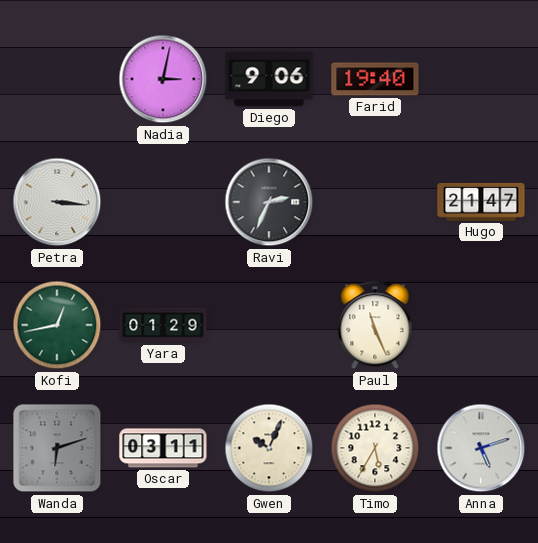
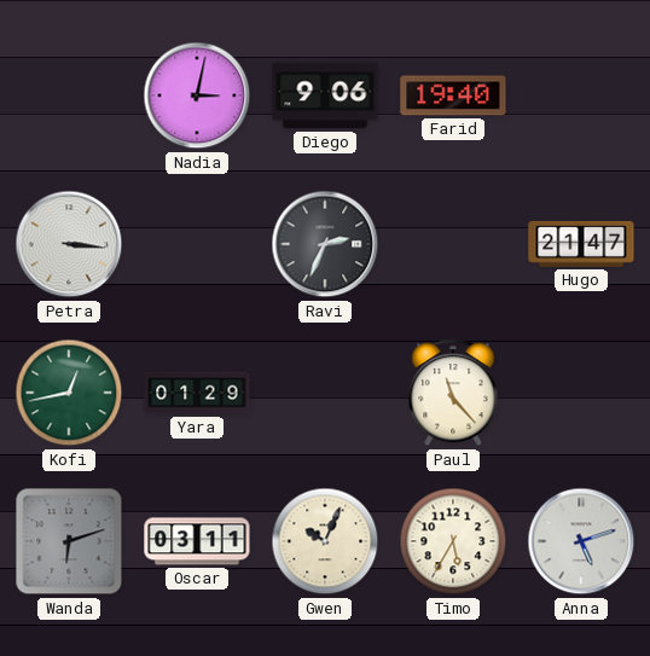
Paul: 11:26 -> 11:23
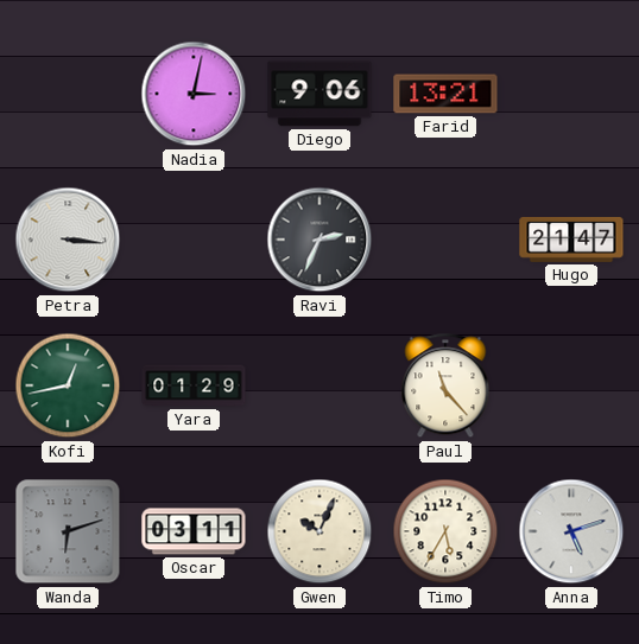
Farid: 19:40 -> 13:21
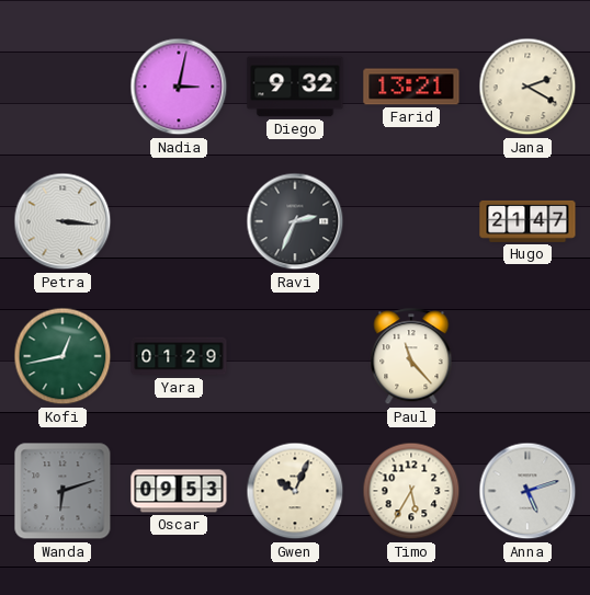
Diego: 9:06 -> 9:32
Jana: none -> 2:20
Oscar: 03:11 -> 09:53
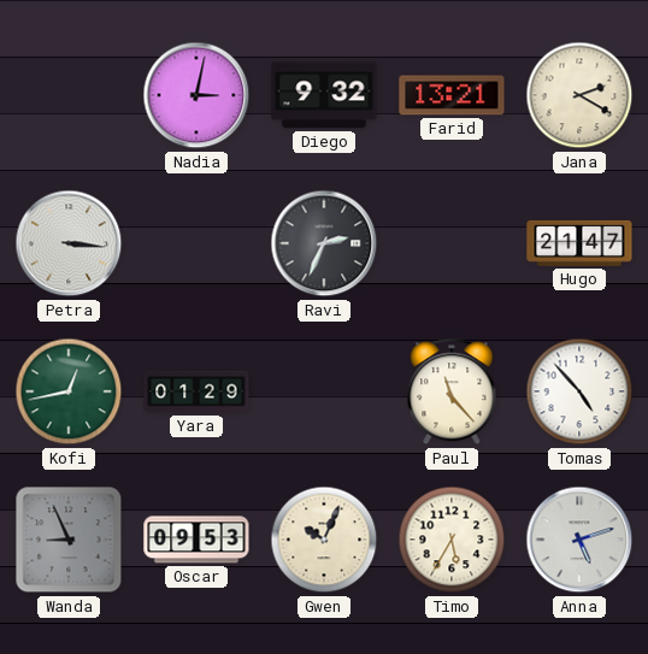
Tomas: none -> 4:53
Wanda: 6:12 -> 8:56
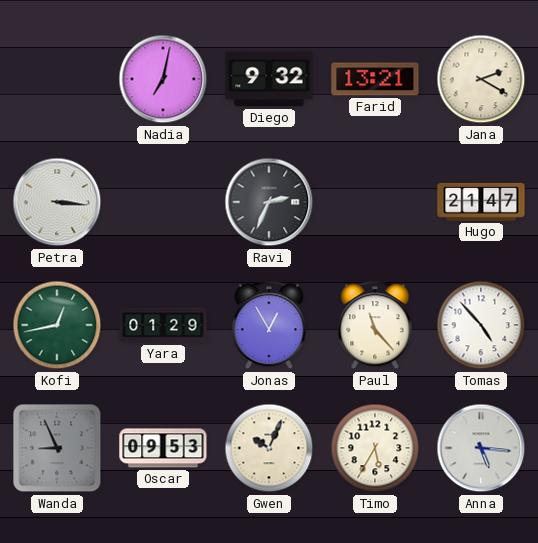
Nadia: 3:02 -> 7:02
Jonas: none -> 12:55
Anna: 5:12 -> 5:16
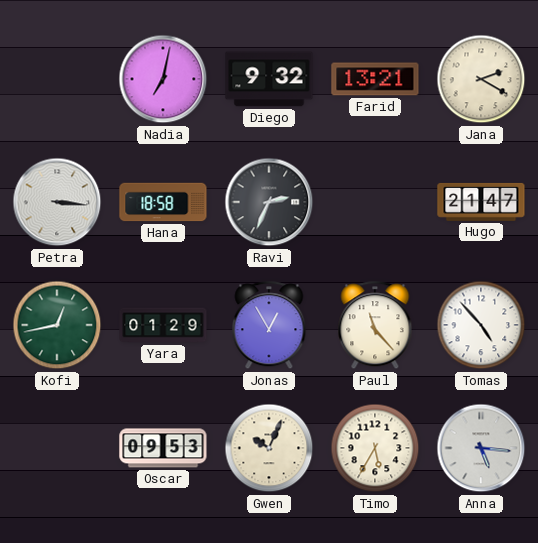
Hana: none -> 18:58
Wanda: 8:56 -> none
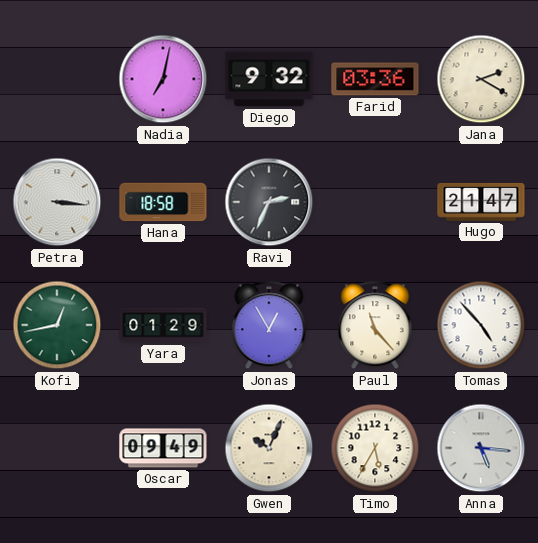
Farid: 13:21 -> 03:36
Oscar: 09:53 -> 09:49
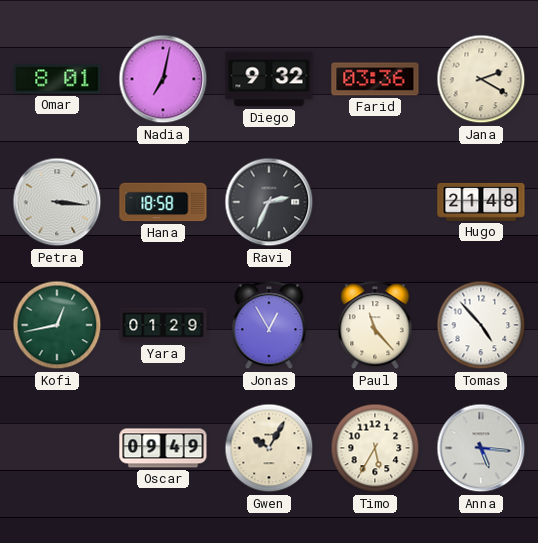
Omar: none -> 8:01
Hugo: 21:47 -> 21:48
Gwen: 10:04 -> 10:05
